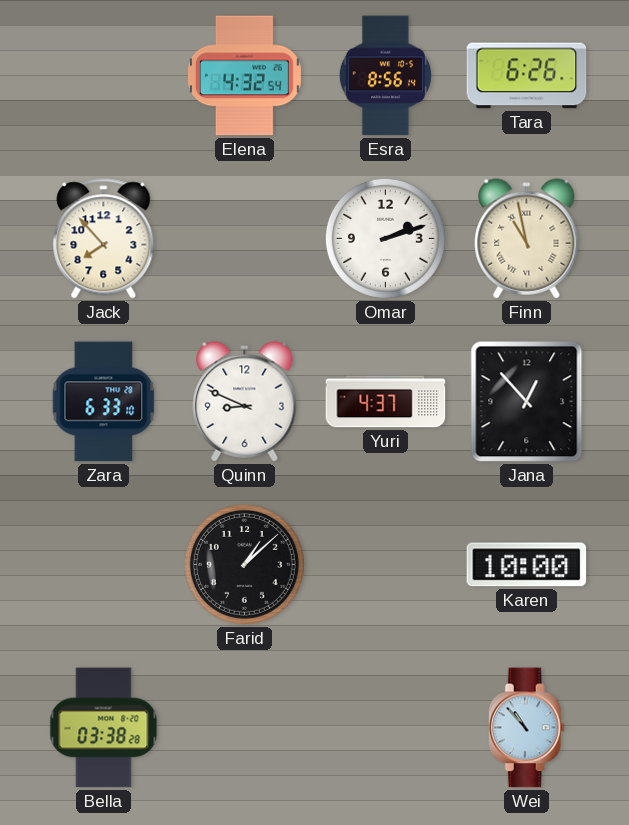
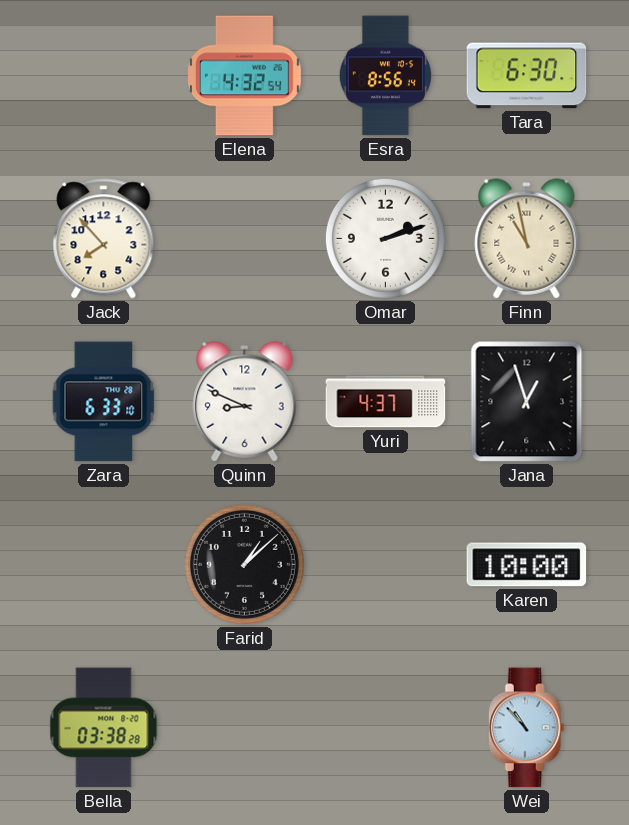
Tara: 6:26 -> 6:30
Jana: 12:53 -> 12:57
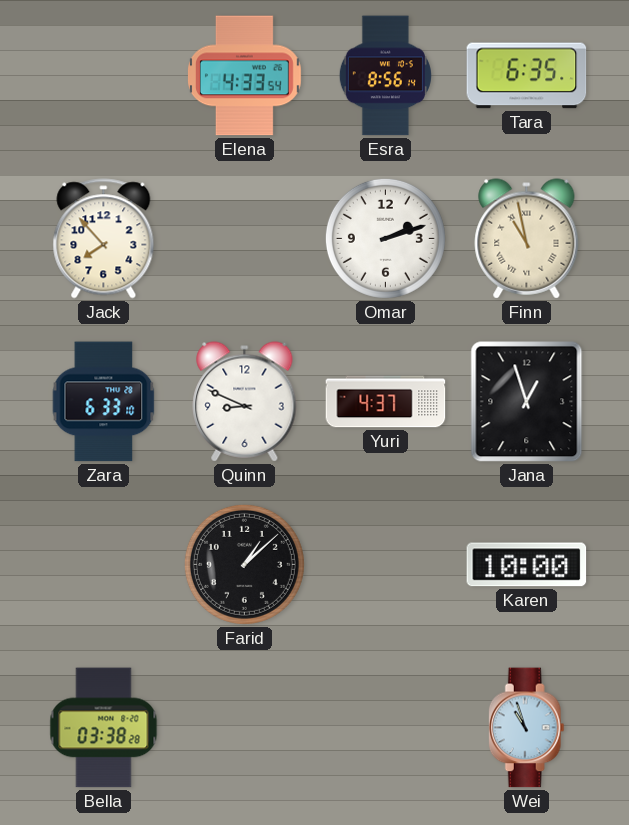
Elena: 4:32 -> 4:33
Tara: 6:30 -> 6:35
Wei: 10:53 -> 10:57
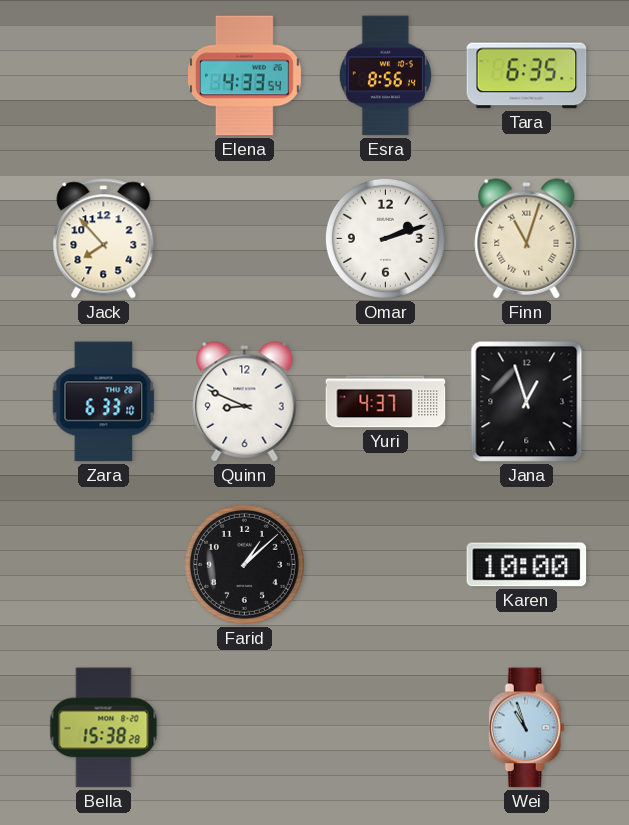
Finn: 10:58 -> 11:03
Bella: 03:38 -> 15:38
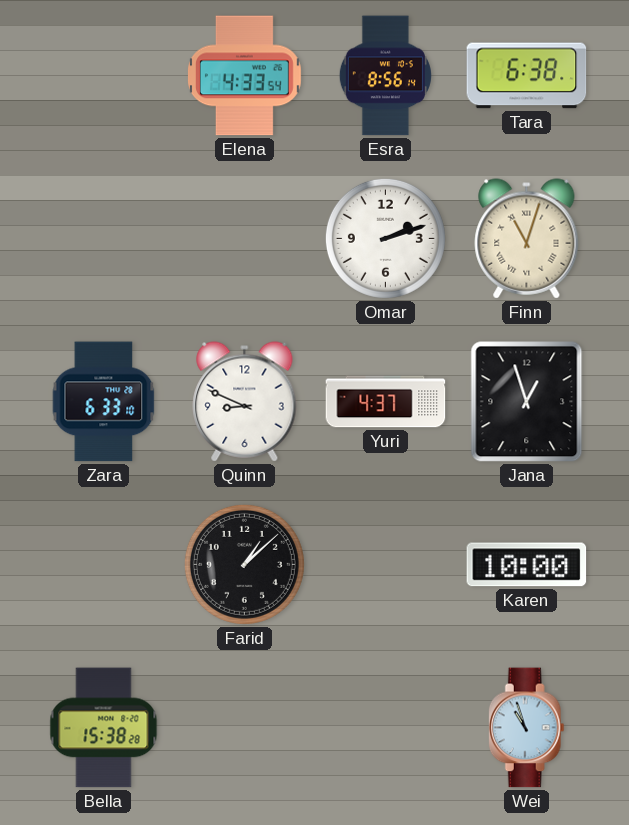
Tara: 6:35 -> 6:38
Jack: 7:53 -> none
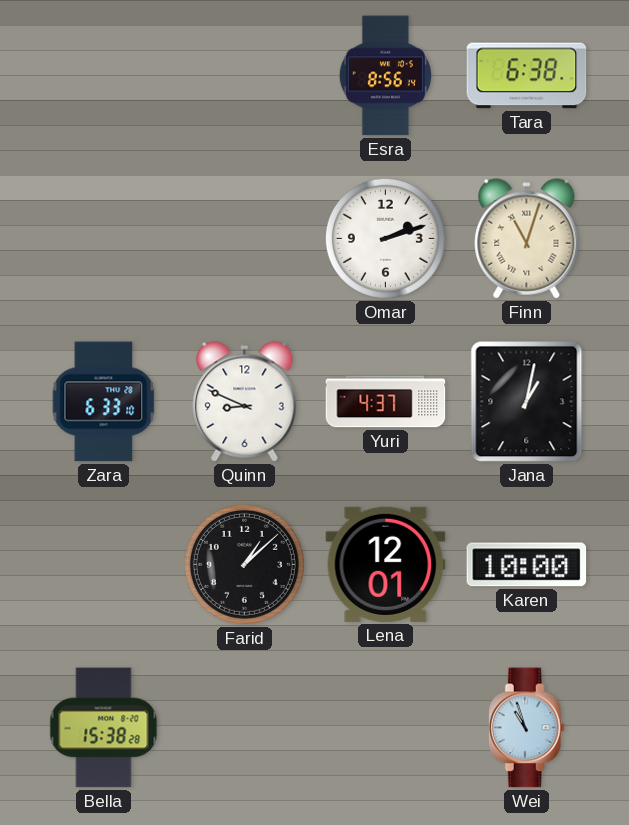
Elena: 4:33 -> none
Jana: 12:57 -> 1:02
Lena: none -> 12:01
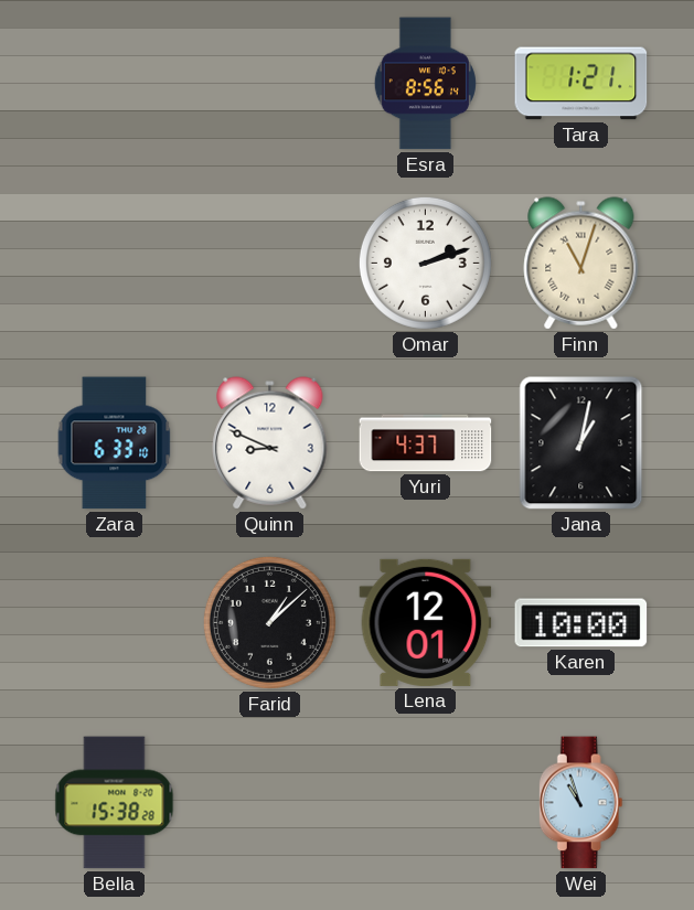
Tara: 6:38 -> 1:21
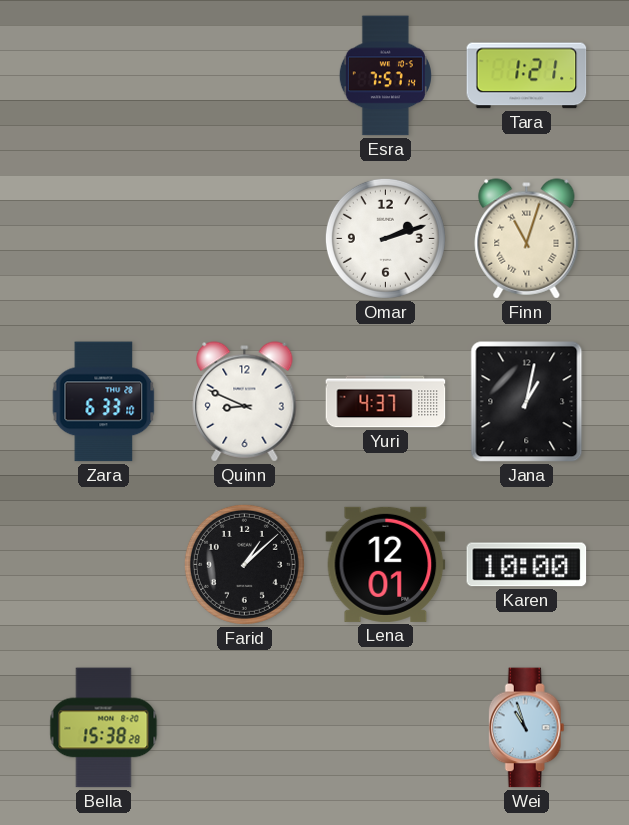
Esra: 8:56 -> 7:57
